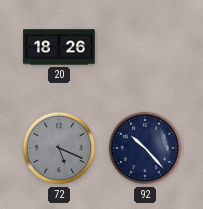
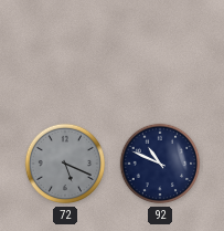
20: 18:26 -> none
92: 10:23 -> 10:49
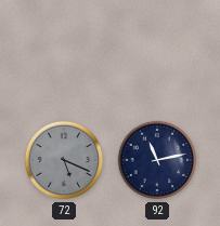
92: 10:49 -> 11:13
